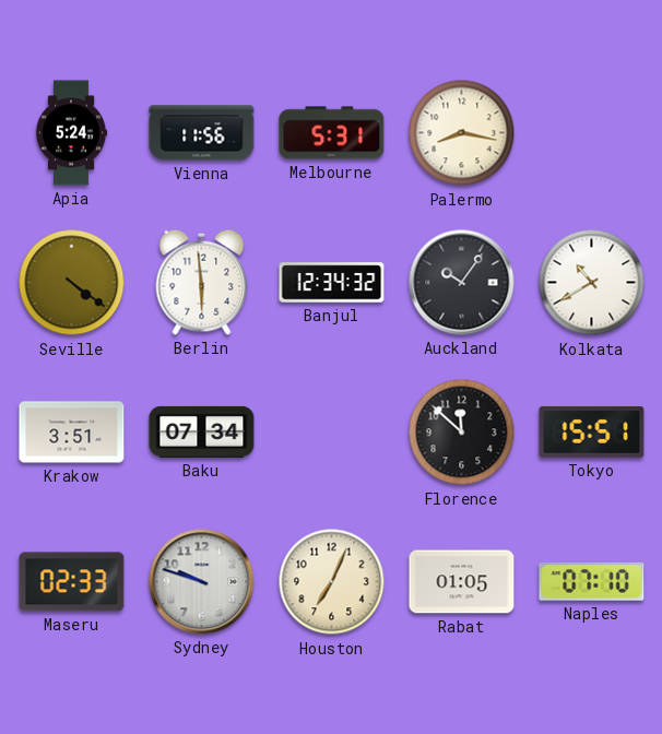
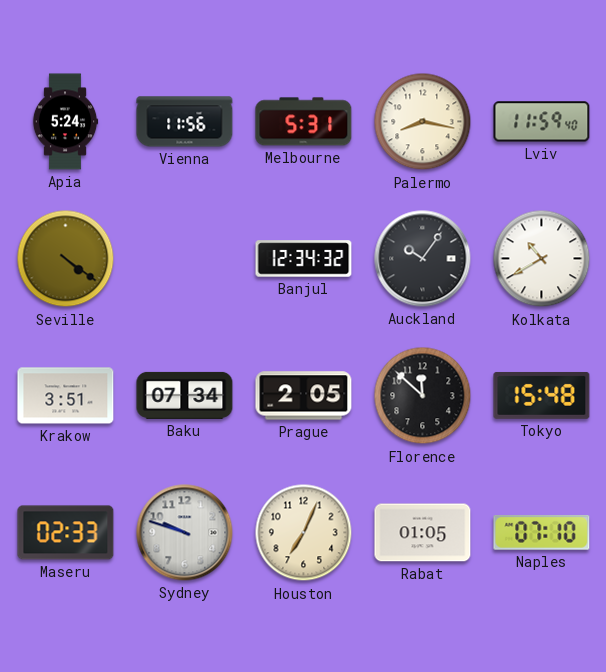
Lviv: none -> 11:59
Berlin: 5:59 -> none
Prague: none -> 2:05
Tokyo: 15:51 -> 15:48
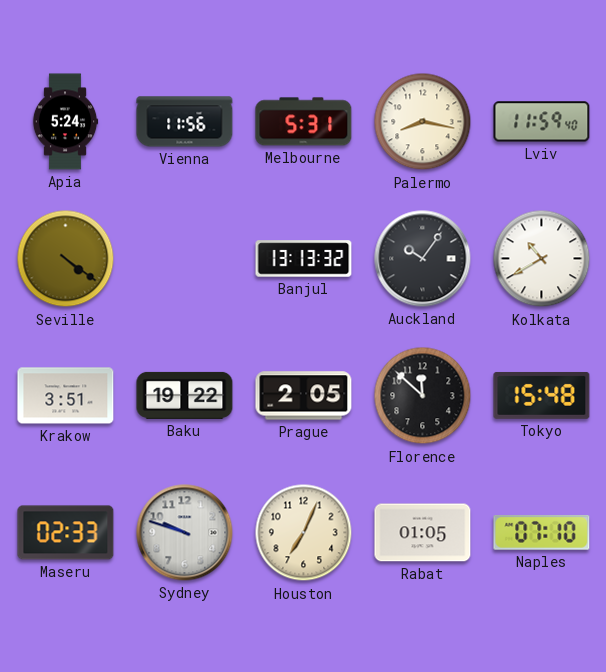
Banjul: 12:34 -> 13:13
Baku: 07:34 -> 19:22
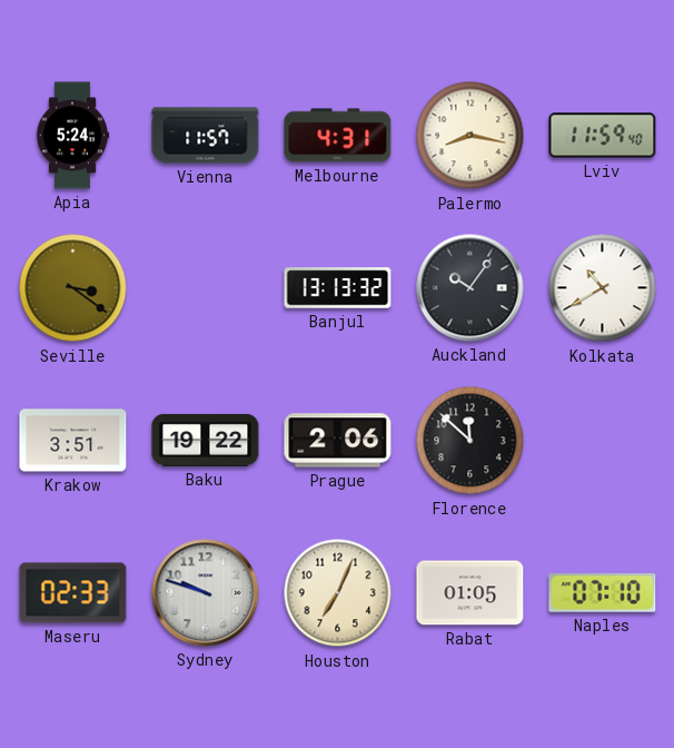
Vienna: 11:56 -> 11:57
Melbourne: 5:31 -> 4:31
Seville: 4:21 -> 3:21
Prague: 2:05 -> 2:06
Tokyo: 15:48 -> none
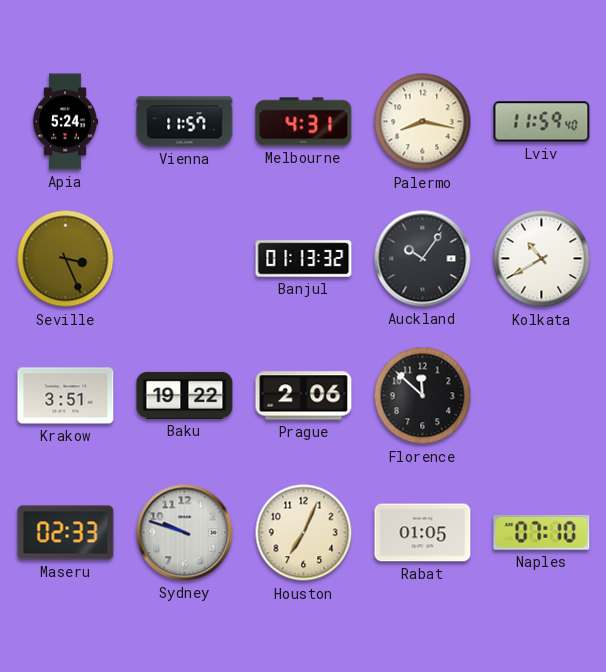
Seville: 3:21 -> 3:26
Banjul: 13:13 -> 01:13
